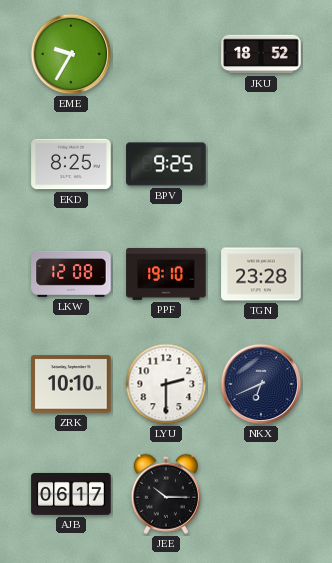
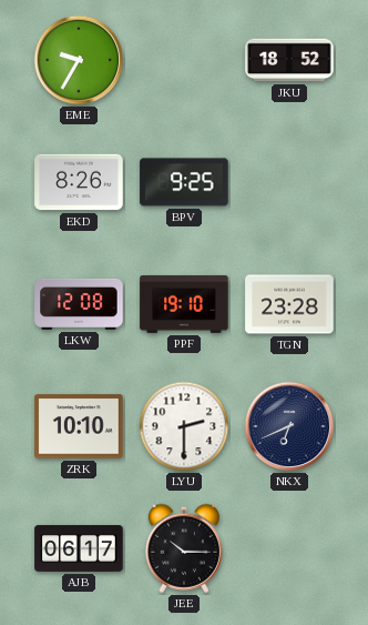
EKD: 8:25 -> 8:26
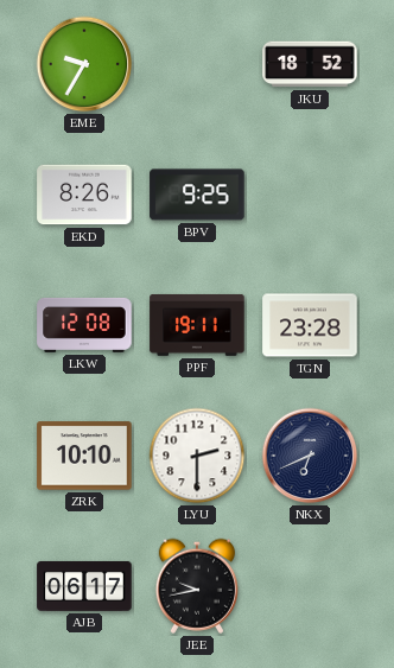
PPF: 19:10 -> 19:11
JEE: 10:15 -> 9:43
